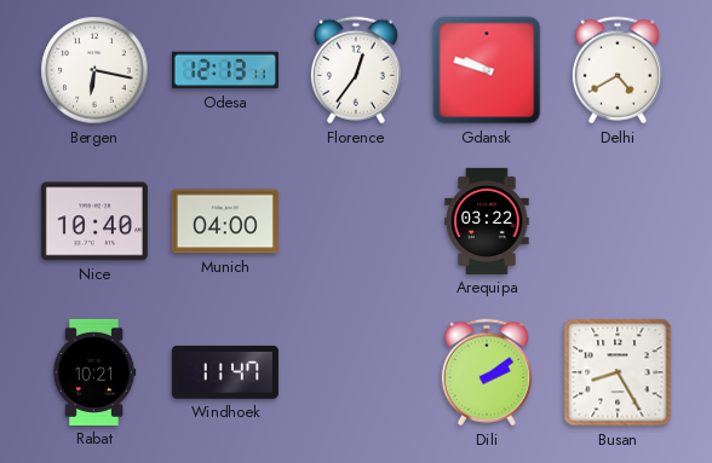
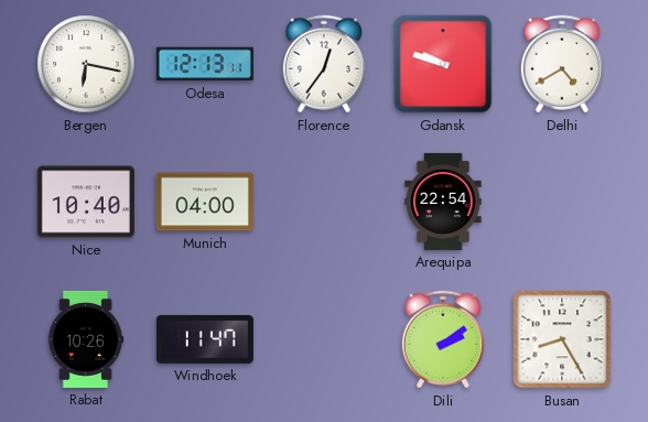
Arequipa: 03:22 -> 22:54
Rabat: 10:21 -> 10:26
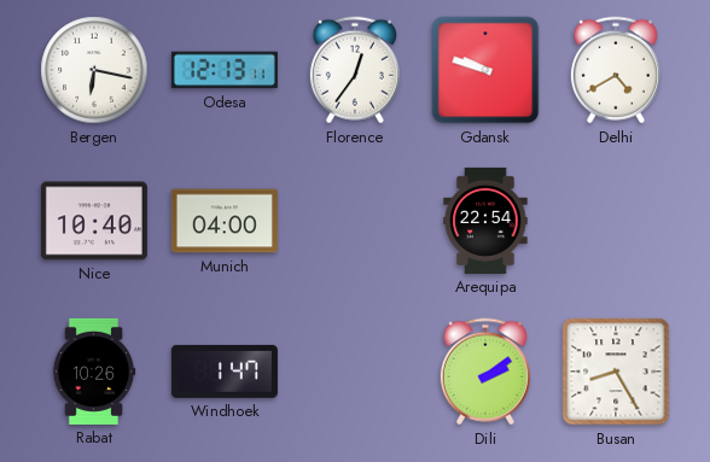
Windhoek: 11:47 -> 1:47
